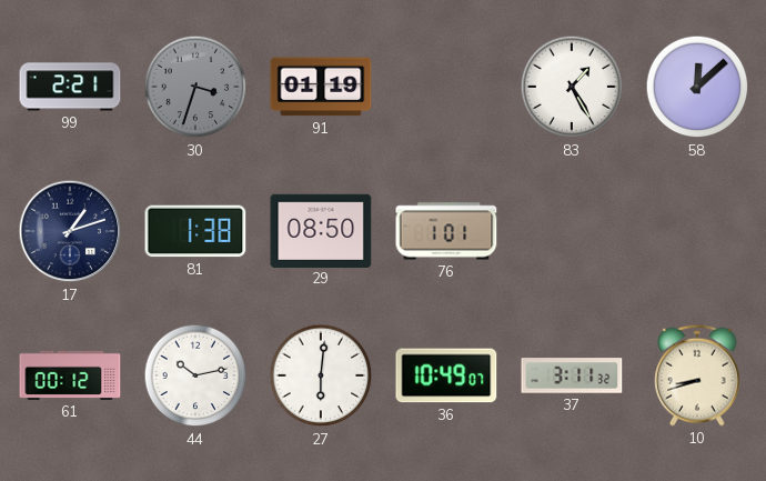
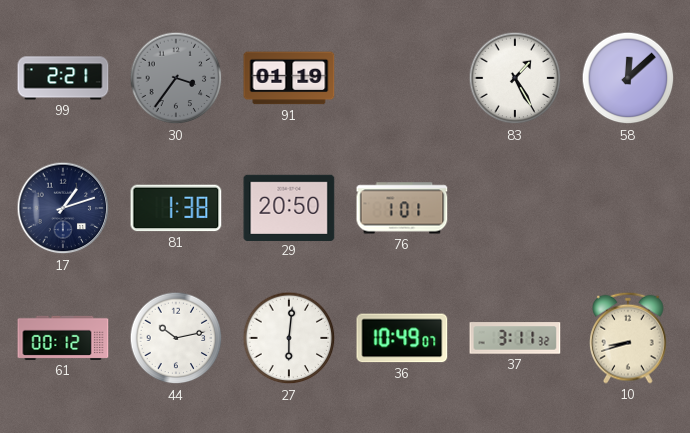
30: 3:33 -> 3:36
29: 08:50 -> 20:50
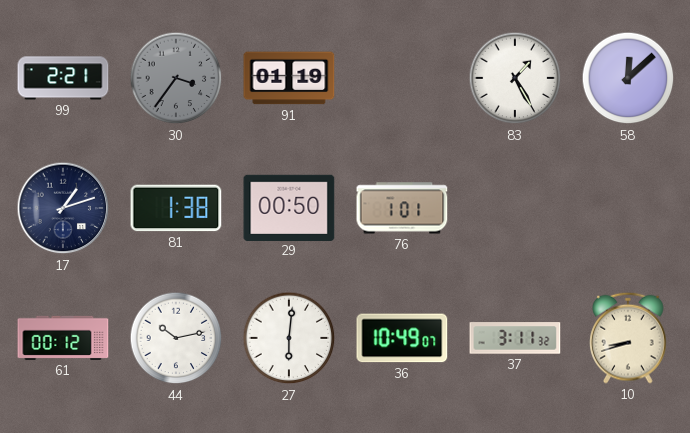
29: 20:50 -> 00:50
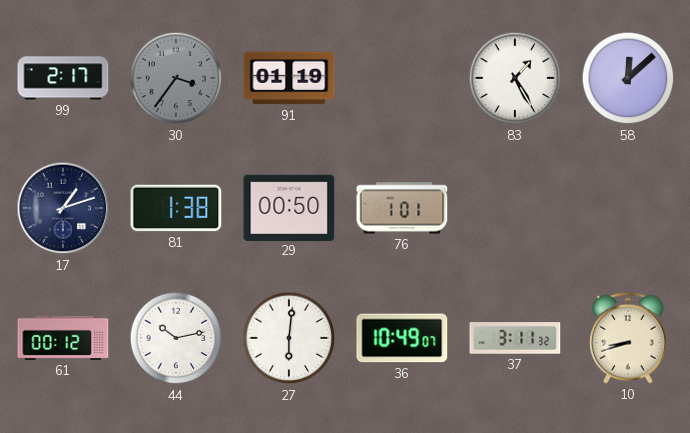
99: 2:21 -> 2:17
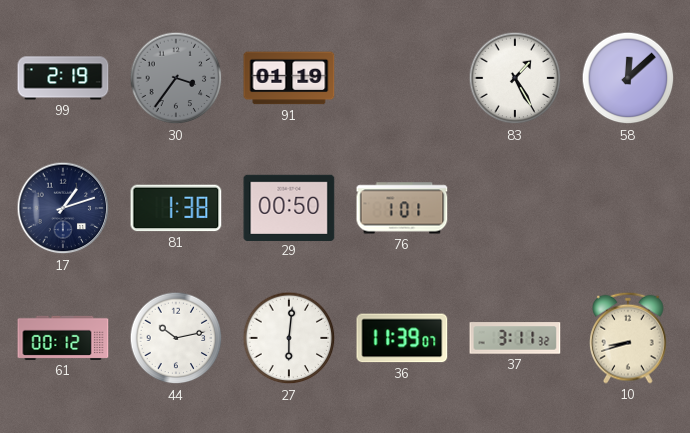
99: 2:17 -> 2:19
36: 10:49 -> 11:39
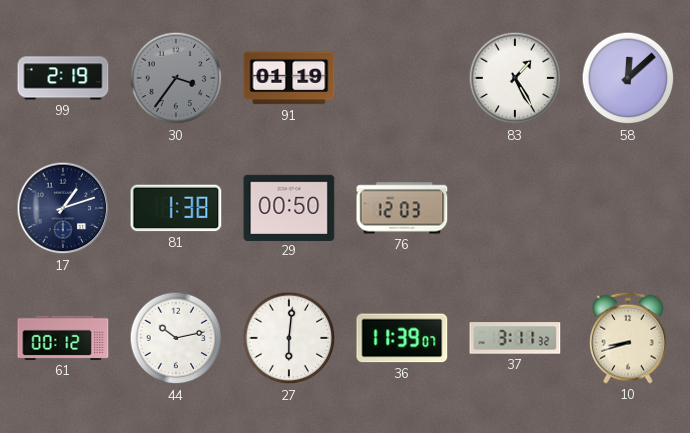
76: 1:01 -> 12:03
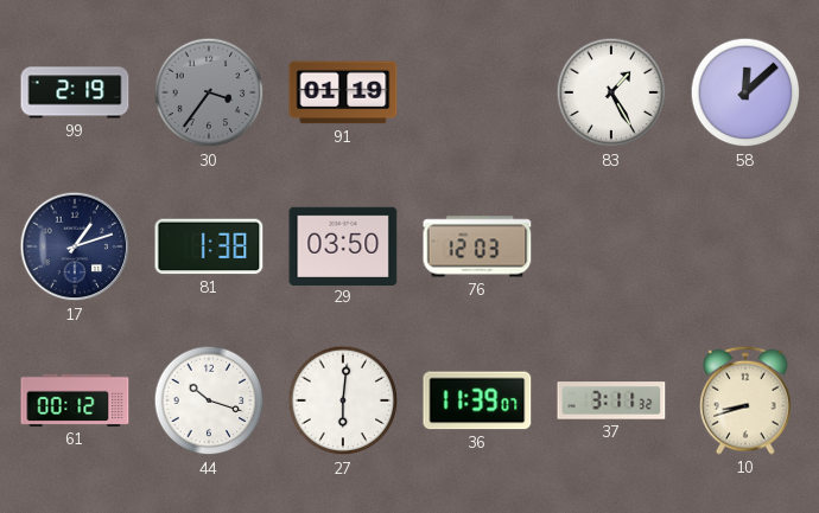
29: 00:50 -> 03:50
44: 10:13 -> 10:18
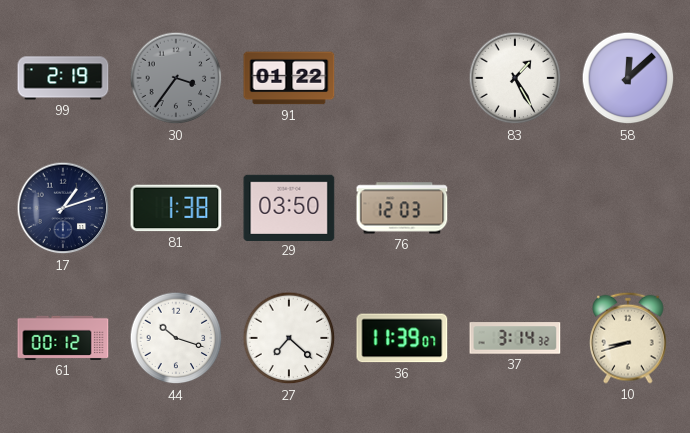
91: 01:19 -> 01:22
27: 6:01 -> 7:22
37: 3:11 -> 3:14
